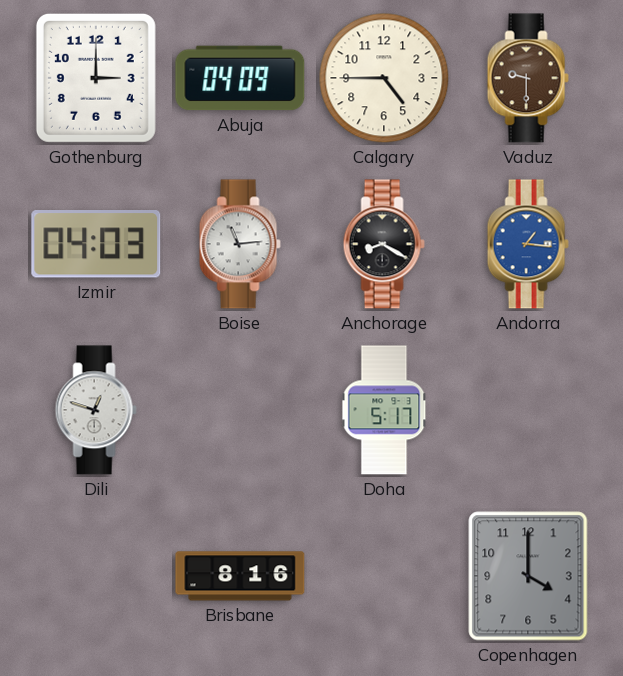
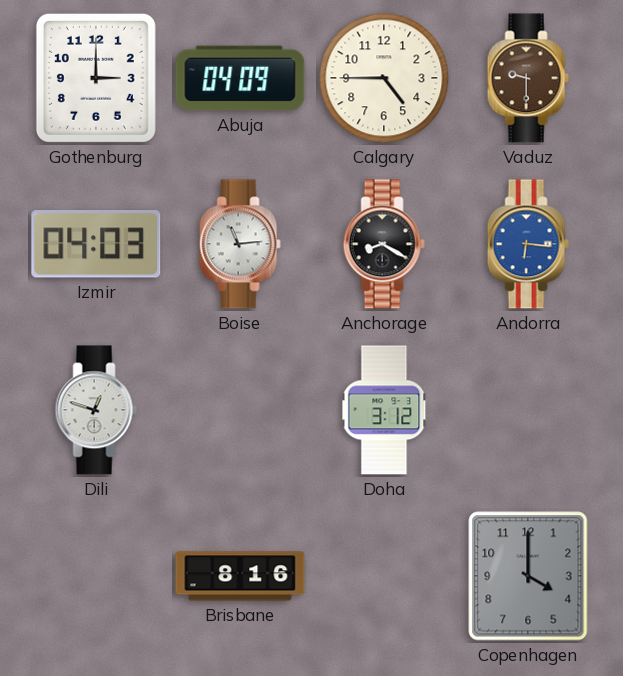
Andorra: 1:16 -> 6:16
Doha: 5:17 -> 3:12
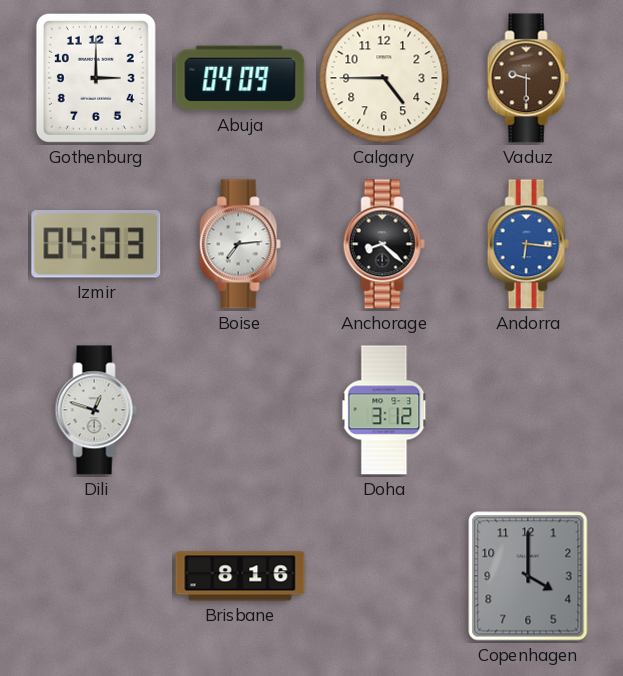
Boise: 11:14 -> 7:14
Anchorage: 8:20 -> 8:22
